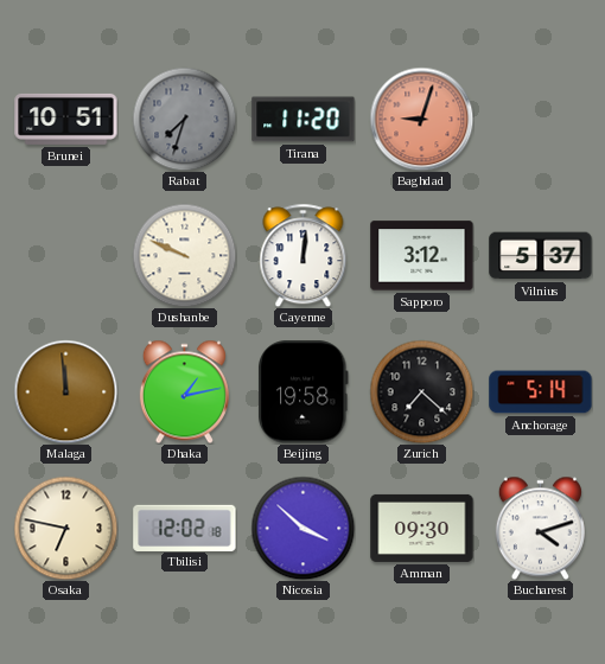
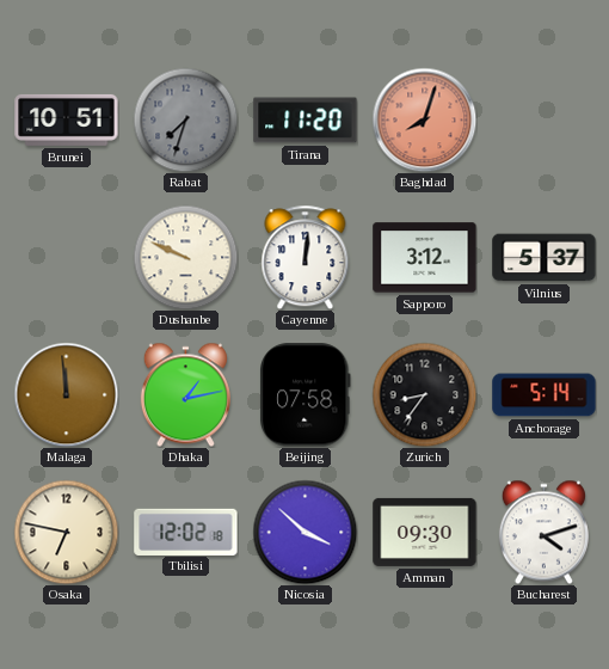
Baghdad: 9:03 -> 8:03
Beijing: 19:58 -> 07:58
Zurich: 7:22 -> 8:36
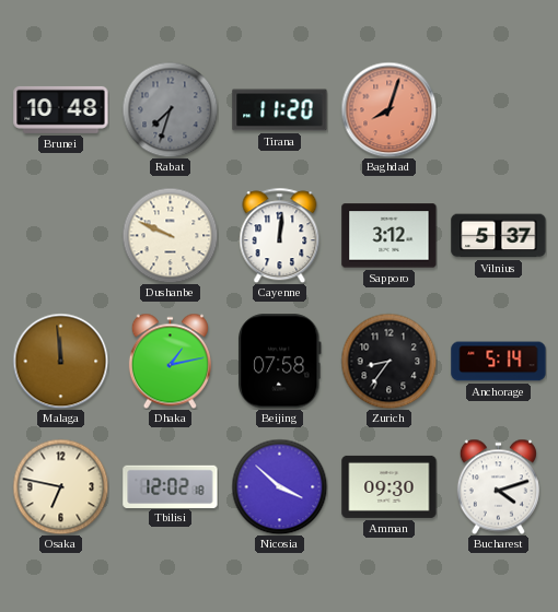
Brunei: 10:51 -> 10:48
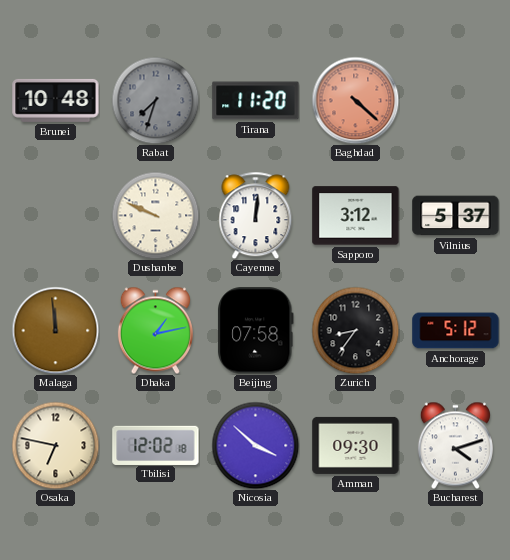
Baghdad: 8:03 -> 4:22
Anchorage: 5:14 -> 5:12
